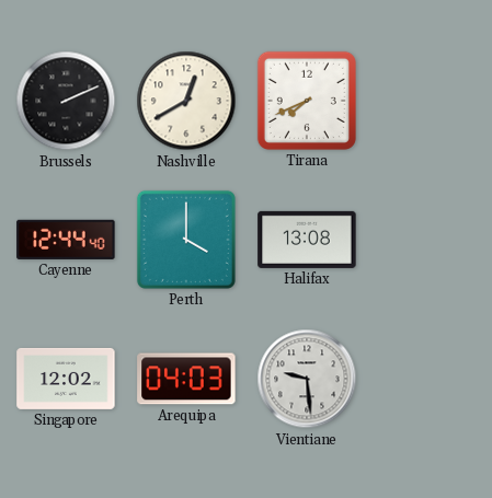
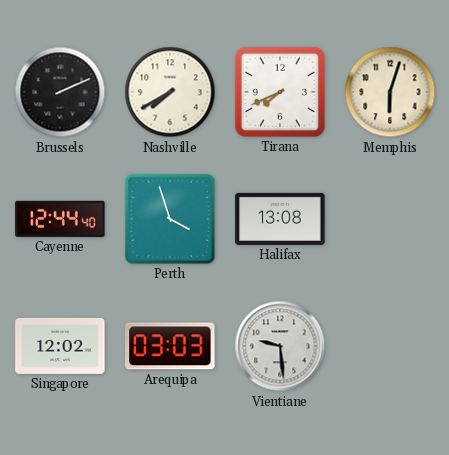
Nashville: 12:40 -> 7:40
Memphis: none -> 6:03
Perth: 4:00 -> 3:57
Arequipa: 04:03 -> 03:03
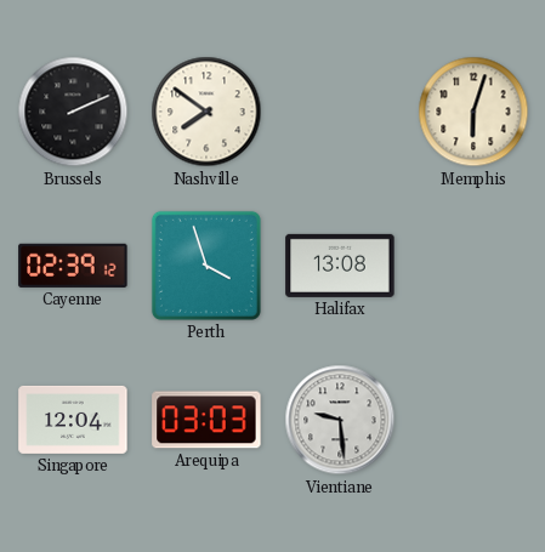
Nashville: 7:40 -> 7:51
Tirana: 7:41 -> none
Cayenne: 12:44 -> 02:39
Singapore: 12:02 -> 12:04
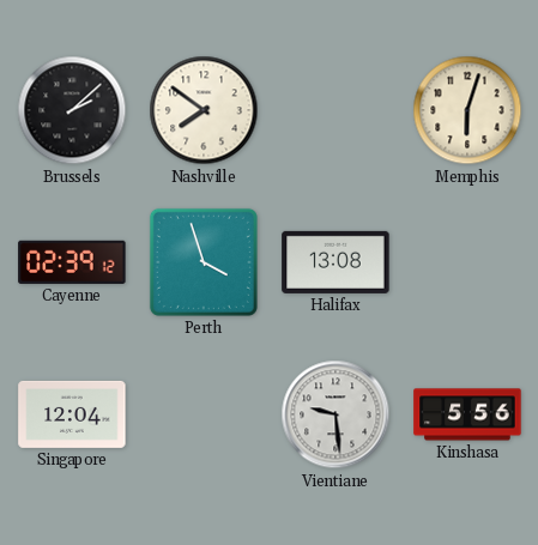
Brussels: 2:11 -> 2:08
Arequipa: 03:03 -> none
Kinshasa: none -> 5:56
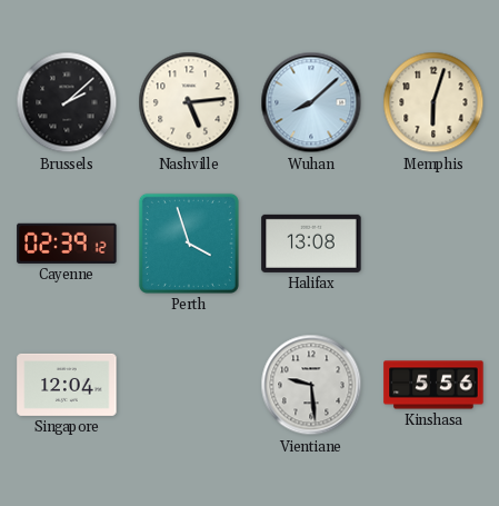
Nashville: 7:51 -> 5:14
Wuhan: none -> 8:08
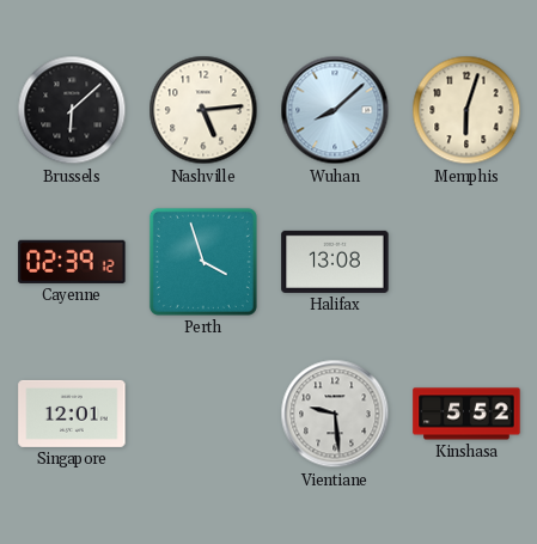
Brussels: 2:08 -> 6:08
Singapore: 12:04 -> 12:01
Kinshasa: 5:56 -> 5:52
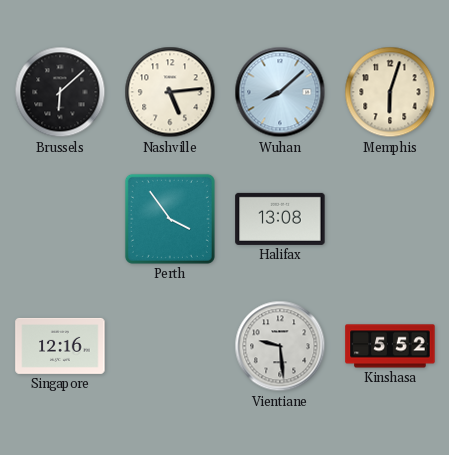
Cayenne: 02:39 -> none
Perth: 3:57 -> 3:54
Singapore: 12:01 -> 12:16
